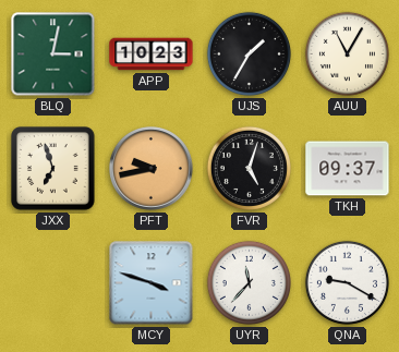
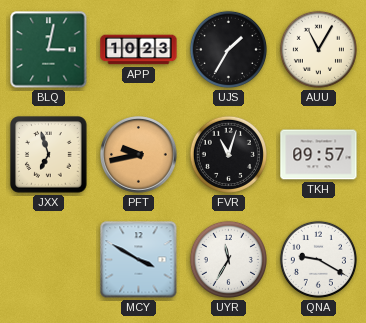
FVR: 5:03 -> 11:03
TKH: 09:37 -> 09:57
MCY: 3:48 -> 3:50
UYR: 11:37 -> 11:35
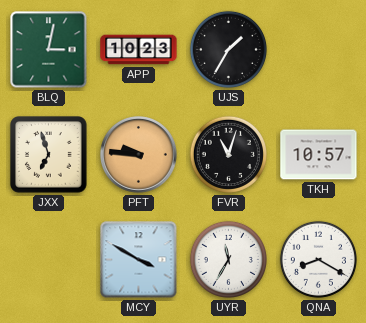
AUU: 11:05 -> none
PFT: 9:43 -> 9:46
TKH: 09:57 -> 10:57
QNA: 9:20 -> 8:20
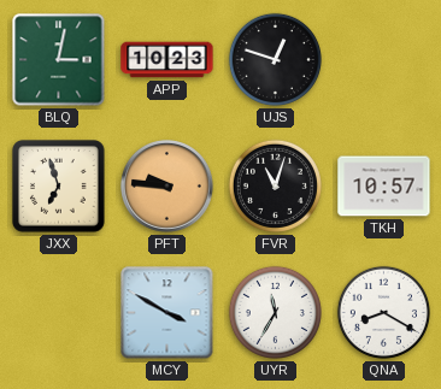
UJS: 1:35 -> 12:48
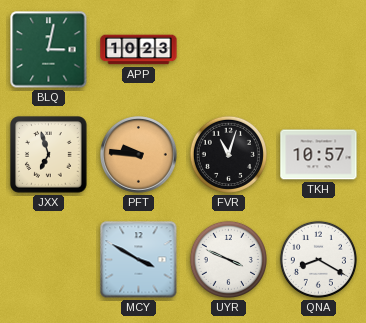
UJS: 12:48 -> none
UYR: 11:35 -> 3:49
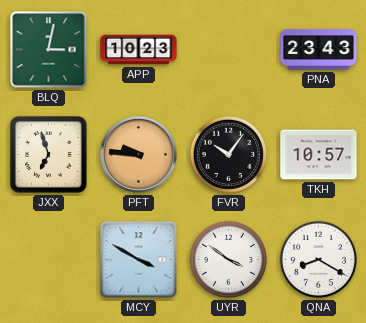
PNA: none -> 23:43
FVR: 11:03 -> 10:06
UYR: 3:49 -> 3:51
